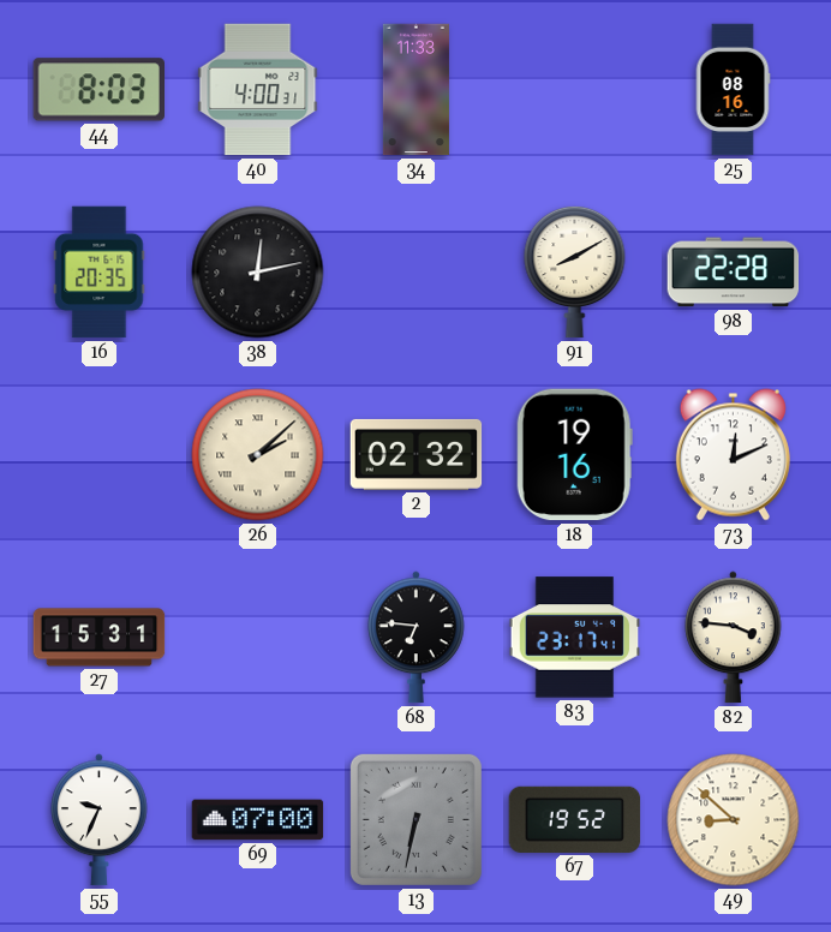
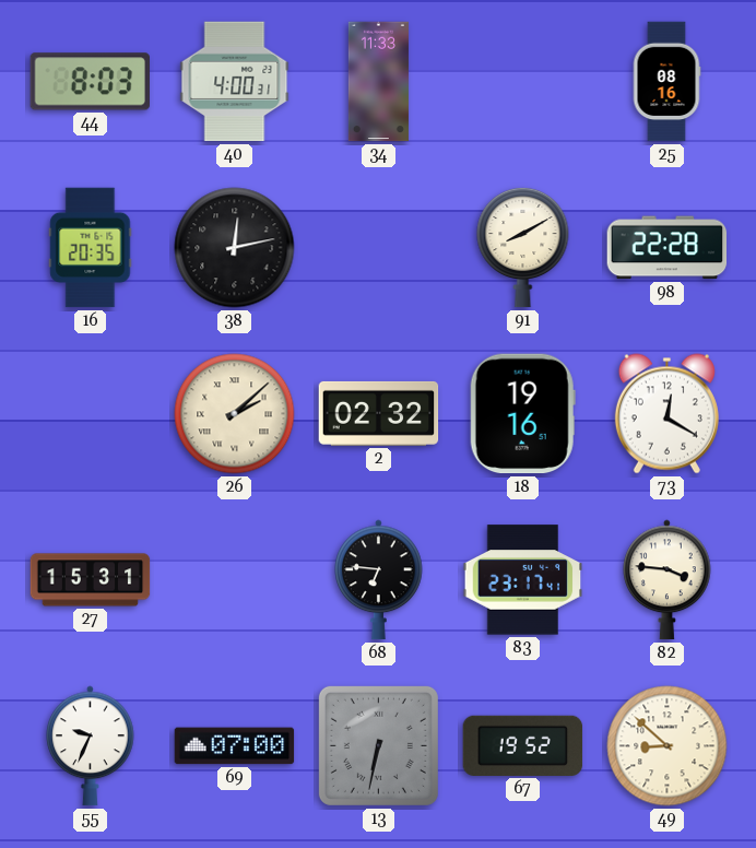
73: 12:11 -> 12:20
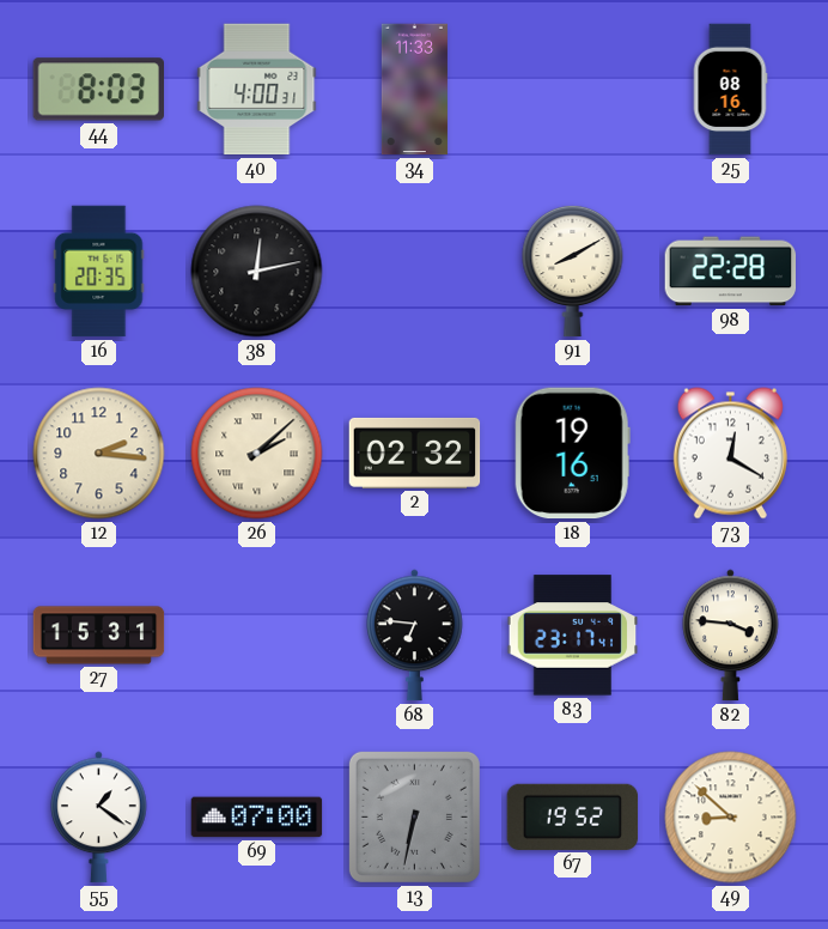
12: none -> 2:16
55: 9:34 -> 1:21
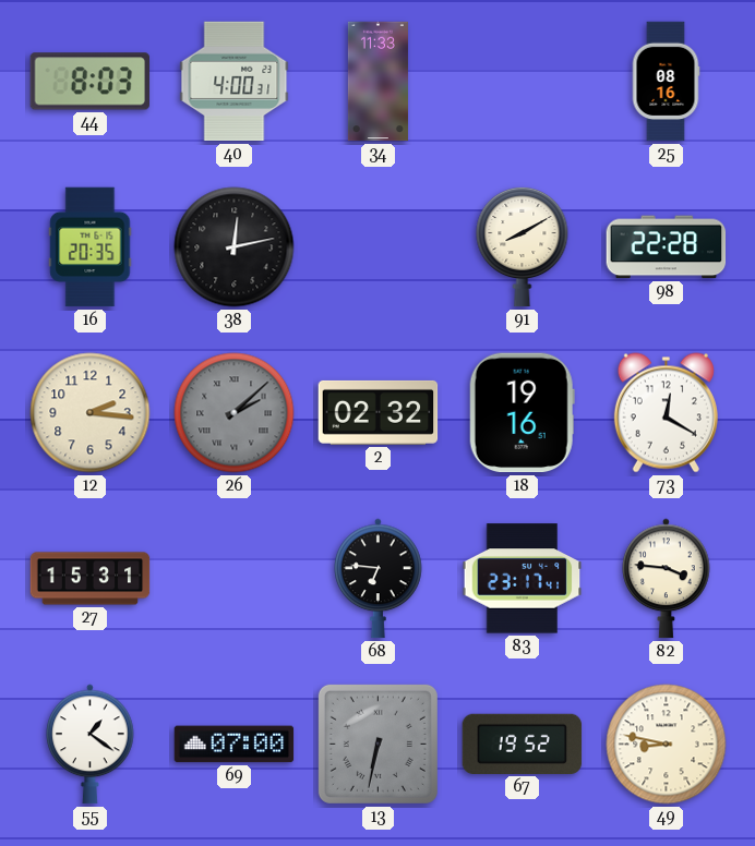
26 dial: cream -> grey
49: 8:52 -> 8:47
